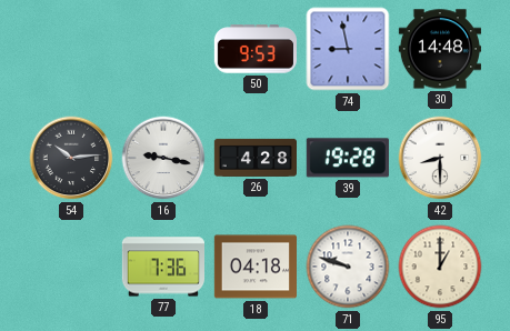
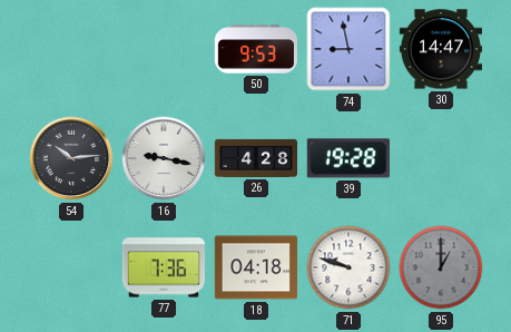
30: 14:48 -> 14:47
42: 8:30 -> none
95 dial: cream -> grey
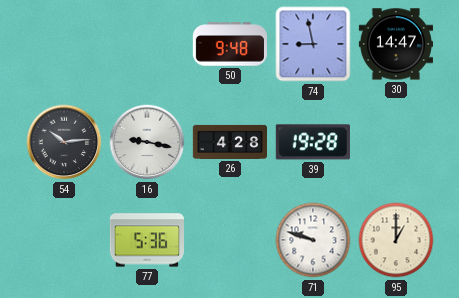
50: 9:53 -> 9:48
77: 7:36 -> 5:36
18: 04:18 -> none
95 dial: grey -> cream
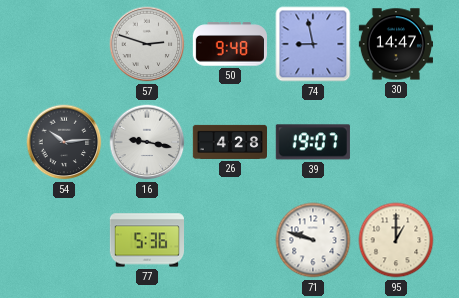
57: none -> 2:48
39: 19:28 -> 19:07
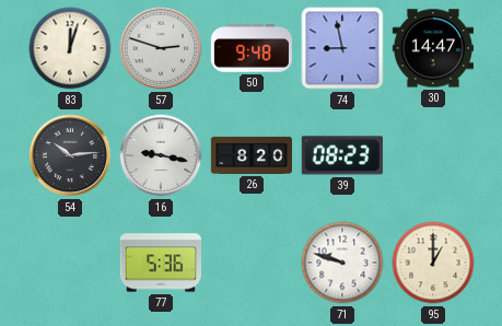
83: none -> 12:03
26: 4:28 -> 8:20
39: 19:07 -> 08:23
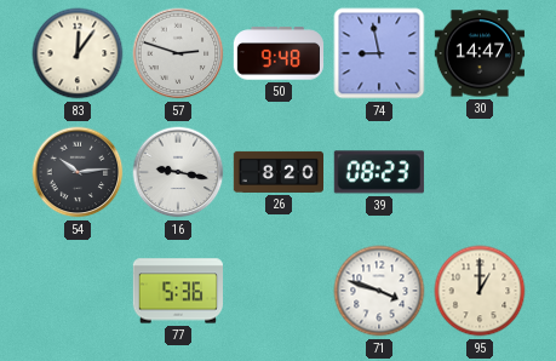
83: 12:03 -> 12:06
71: 9:48 -> 3:48
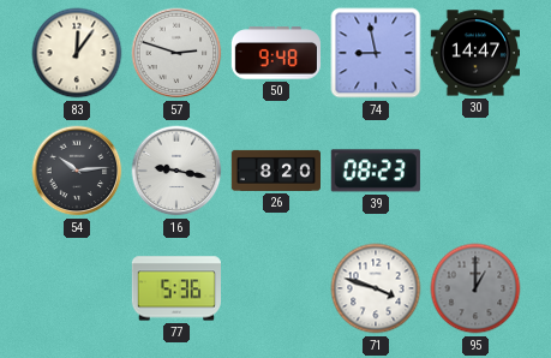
95 dial: cream -> grey
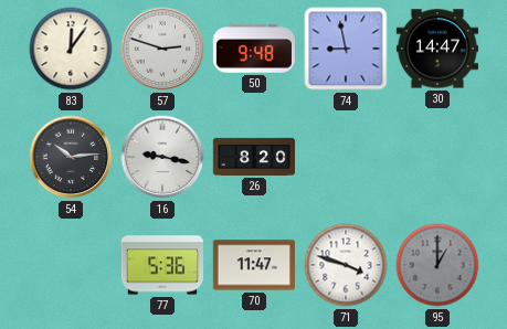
39: 08:23 -> none
70: none -> 11:47
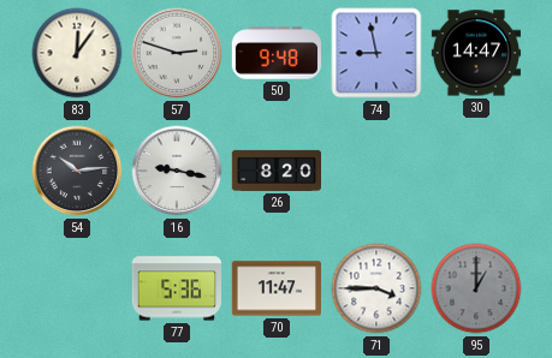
71: 3:48 -> 3:45
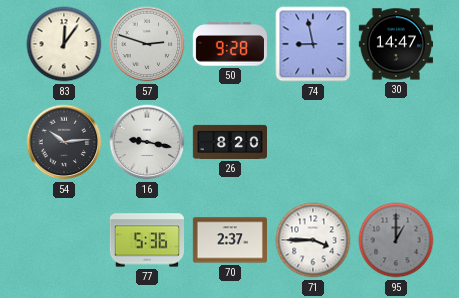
50: 9:48 -> 9:28
70: 11:47 -> 2:37
